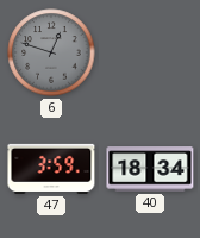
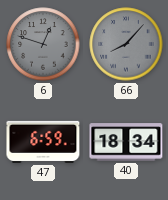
66: none -> 8:07
47: 3:59 -> 6:59
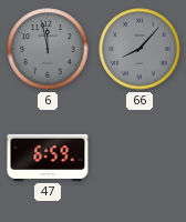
6: 12:48 -> 11:58
40: 18:34 -> none
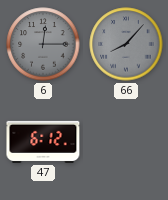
6: 11:58 -> 12:15
47: 6:59 -> 6:12
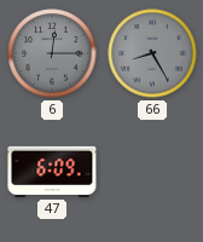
66: 8:07 -> 8:25
47: 6:12 -> 6:09
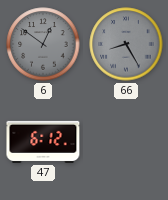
6: 12:15 -> 12:51
47: 6:09 -> 6:12
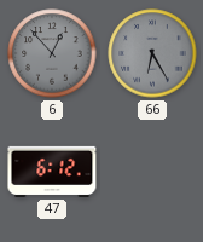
6: 12:51 -> 12:53
66: 8:25 -> 6:25
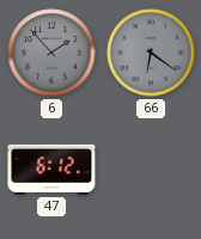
6: 12:53 -> 1:53
66: 6:25 -> 6:21
